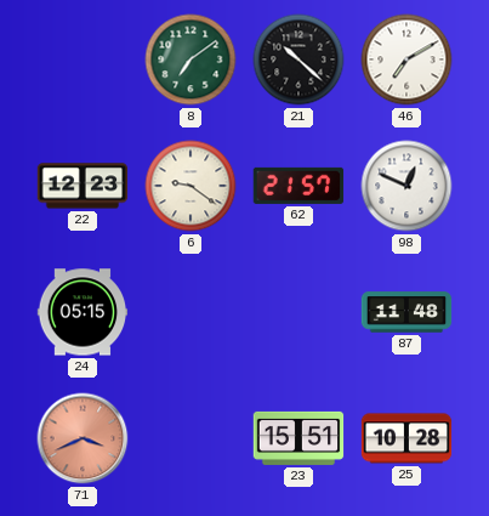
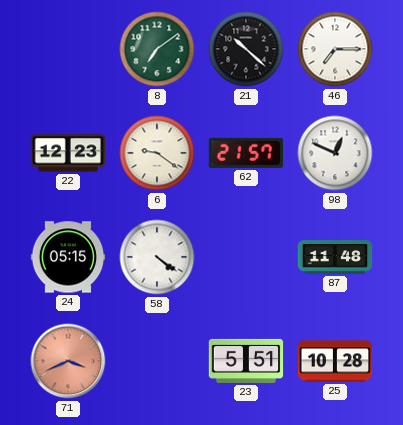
46: 7:10 -> 7:15
58: none -> 4:21
23: 15:51 -> 5:51
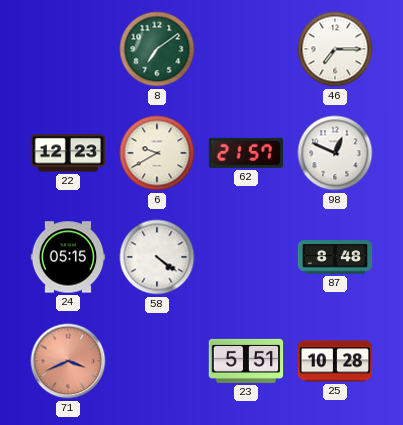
21: 10:22 -> none
6: 9:21 -> 9:40
87: 11:48 -> 8:48
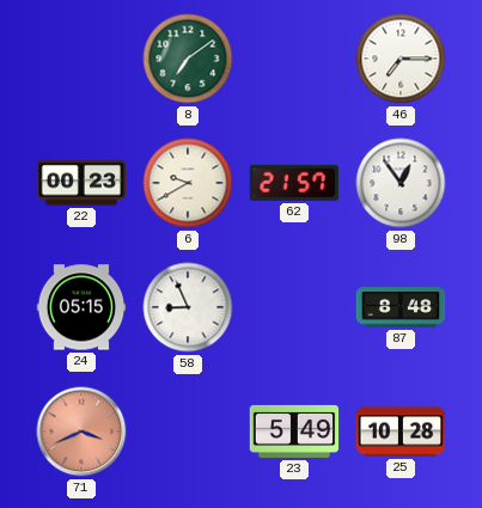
22: 12:23 -> 00:23
98: 12:49 -> 12:54
58: 4:21 -> 8:56
23: 5:51 -> 5:49
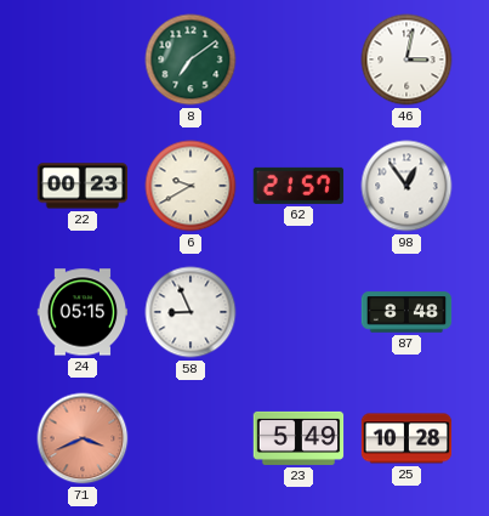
46: 7:15 -> 3:02
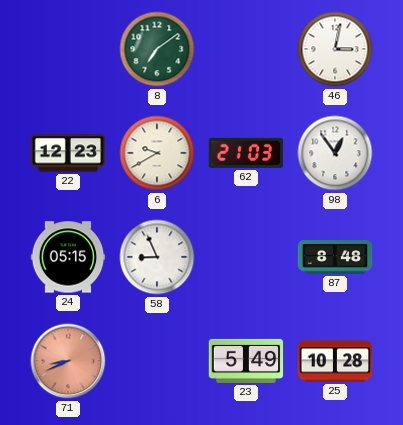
22: 00:23 -> 12:23
62: 21:57 -> 21:03
71: 3:41 -> 8:41
